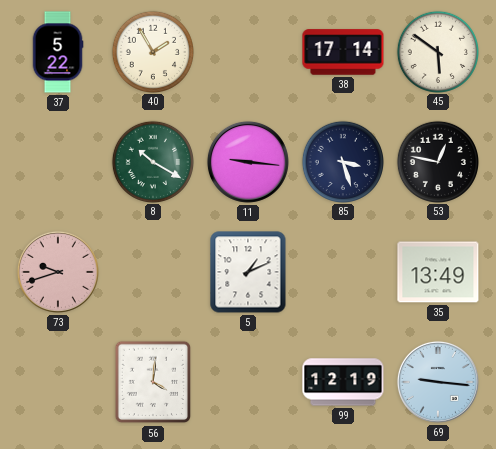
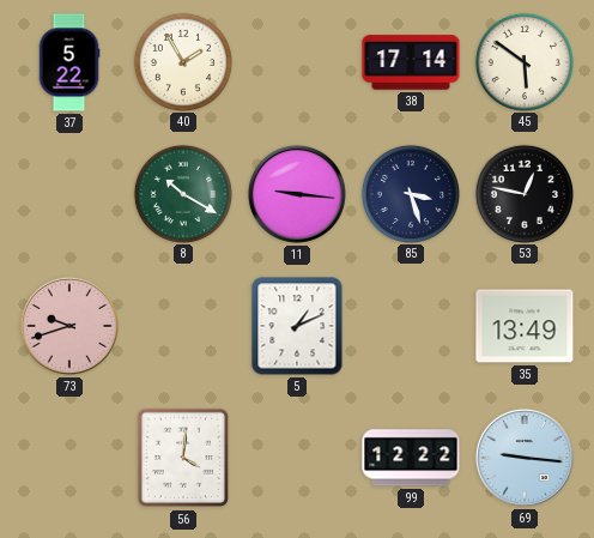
99: 12:19 -> 12:22
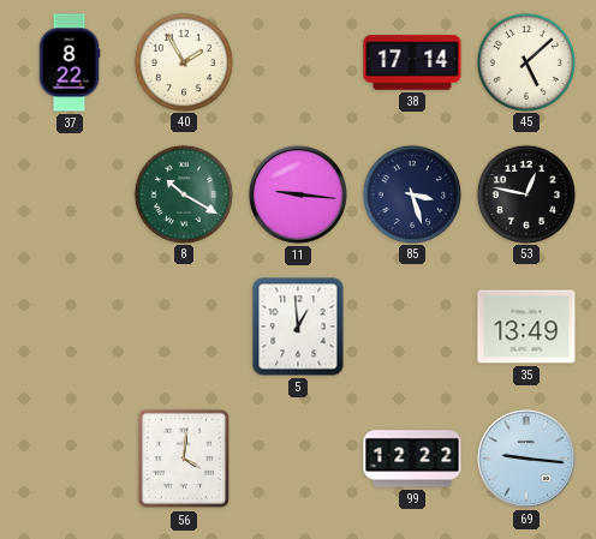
37: 5:22 -> 8:22
45: 5:51 -> 5:08
73: 9:42 -> none
5: 1:11 -> 12:59
